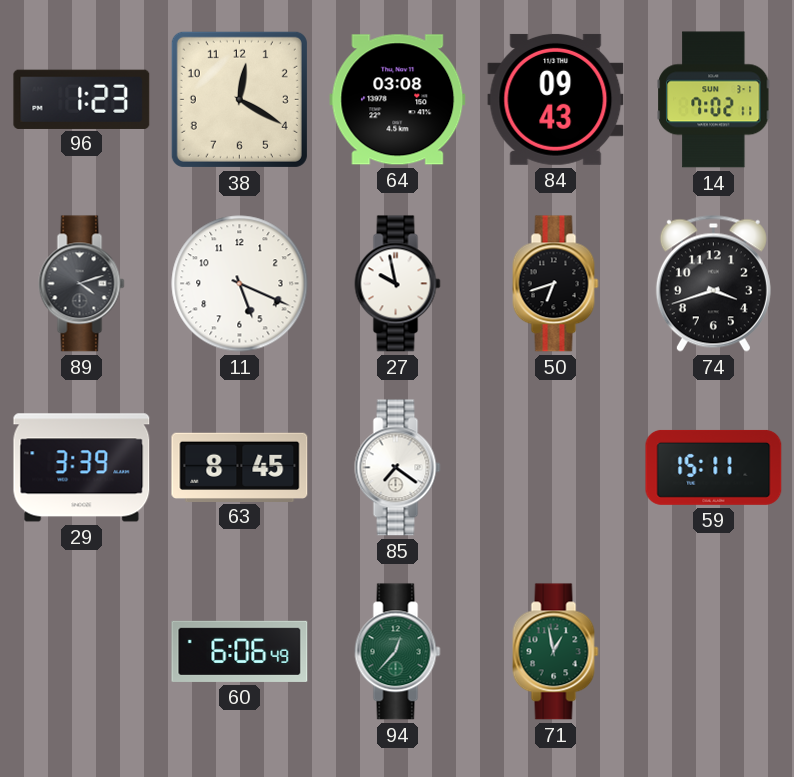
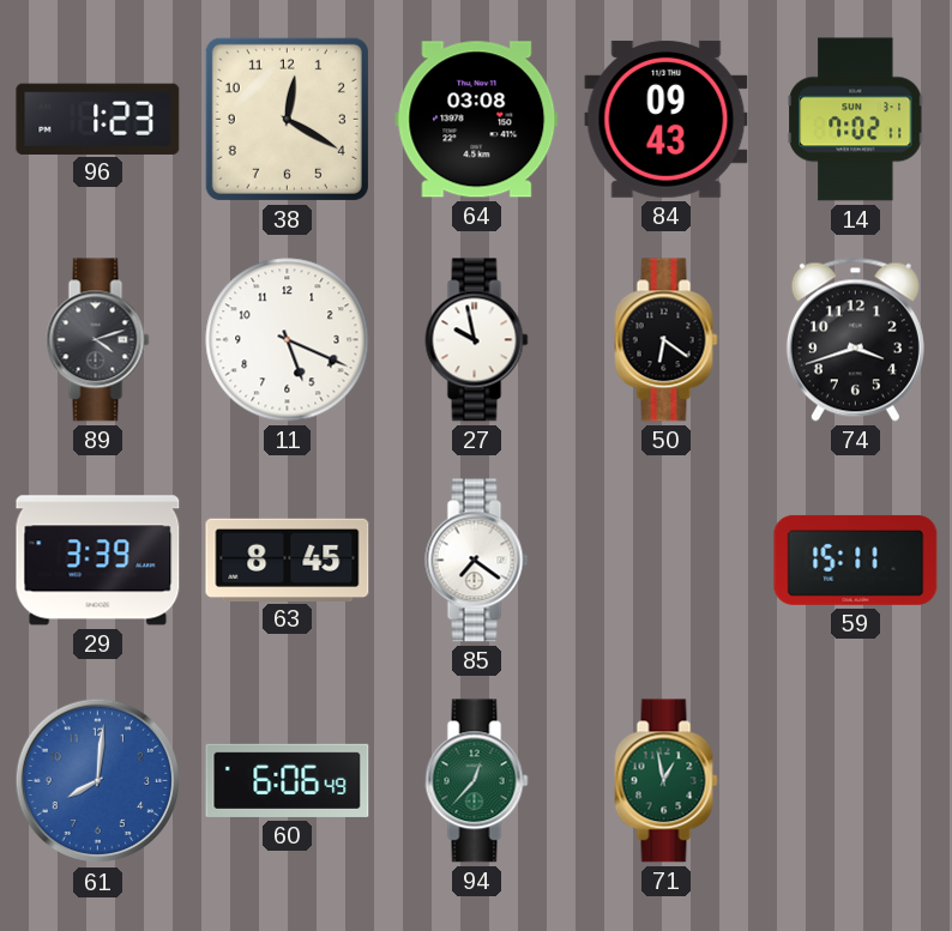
50: 6:42 -> 6:21
61: none -> 8:01
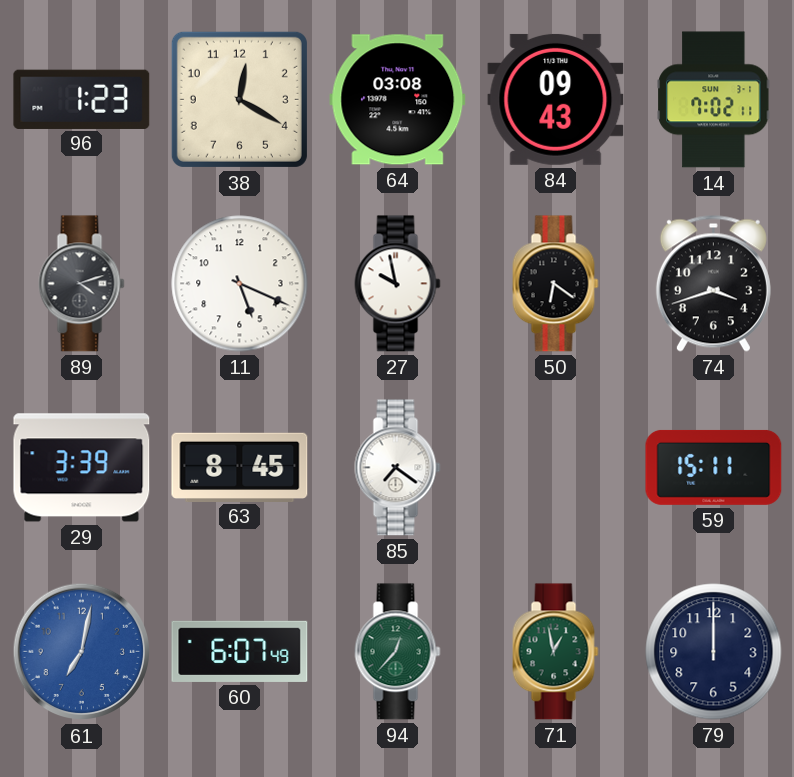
61: 8:01 -> 7:02
60: 6:06 -> 6:07
79: none -> 12:00
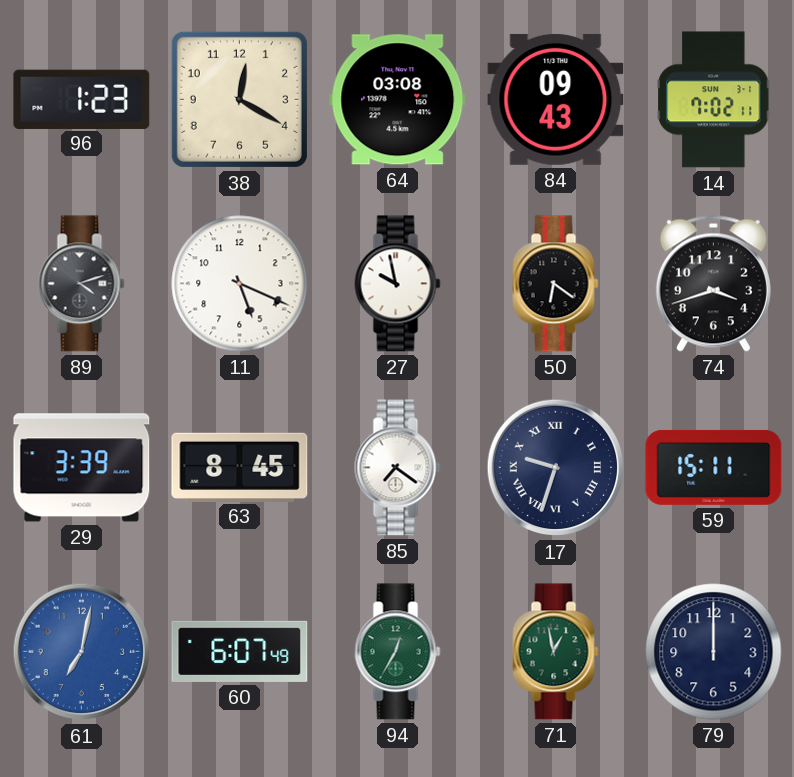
17: none -> 9:33
94: 12:37 -> 12:35
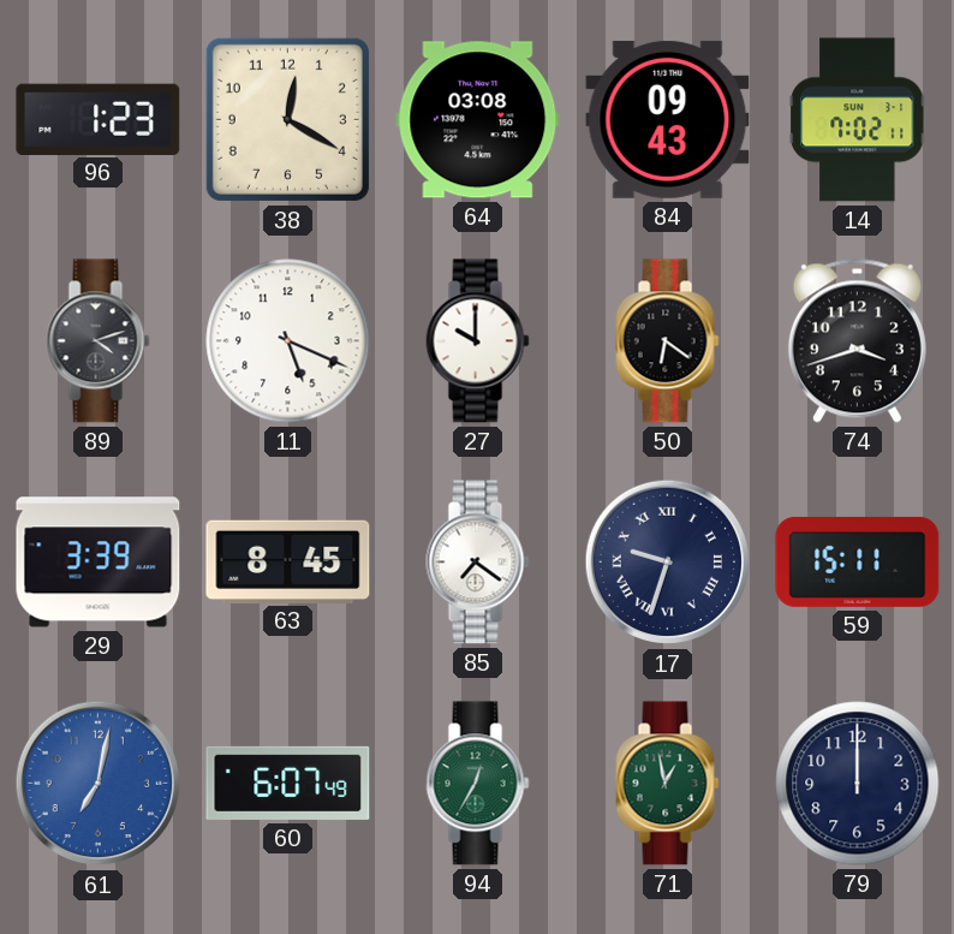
27: 9:58 -> 10:00
